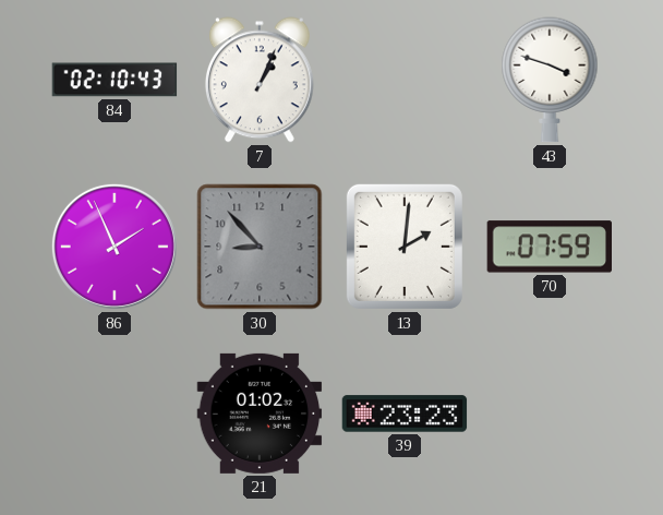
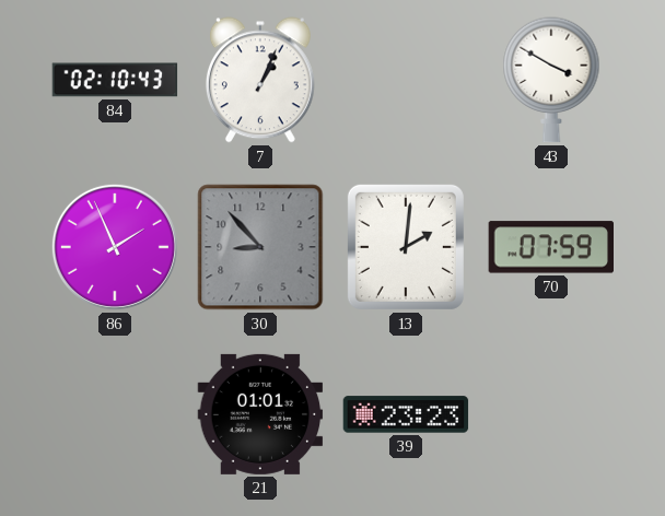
43: 3:48 -> 3:50
21: 01:02 -> 01:01
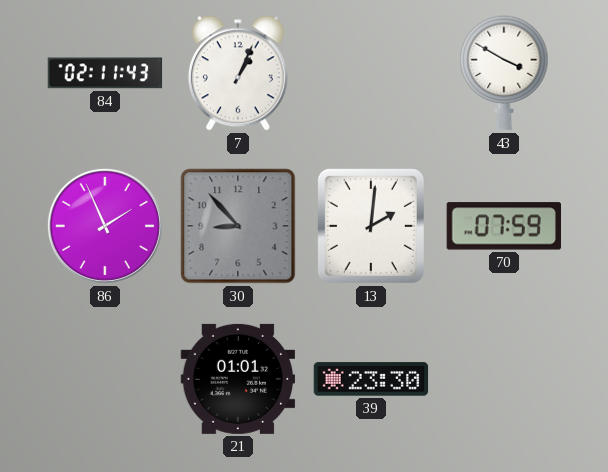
84: 02:10 -> 02:11
39: 23:23 -> 23:30
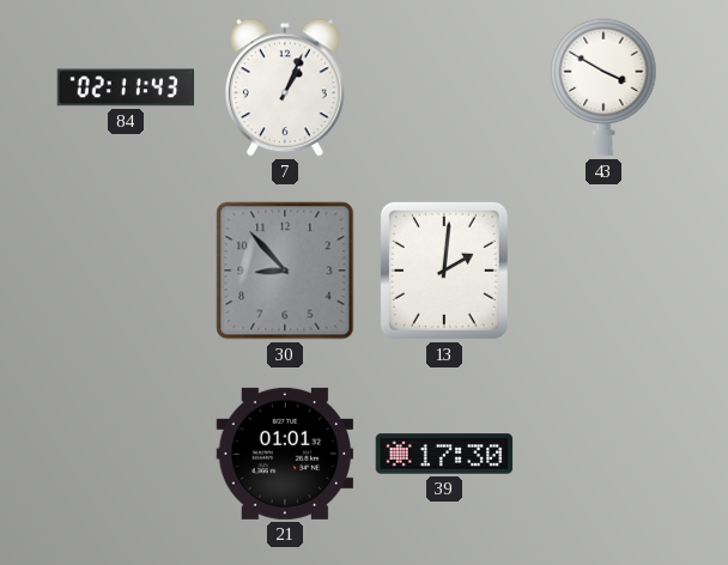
86: 1:56 -> none
70: 07:59 -> none
39: 23:30 -> 17:30
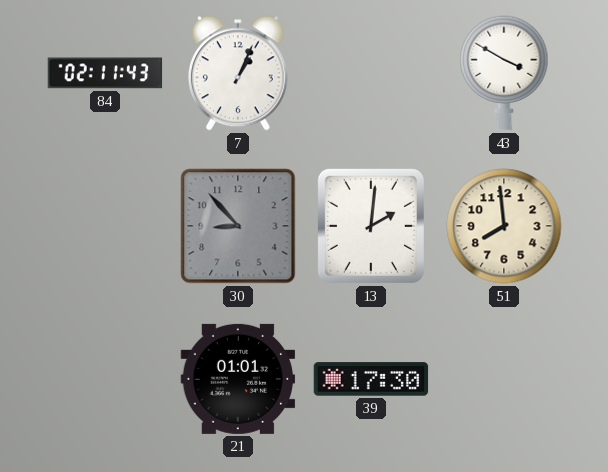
51: none -> 7:59
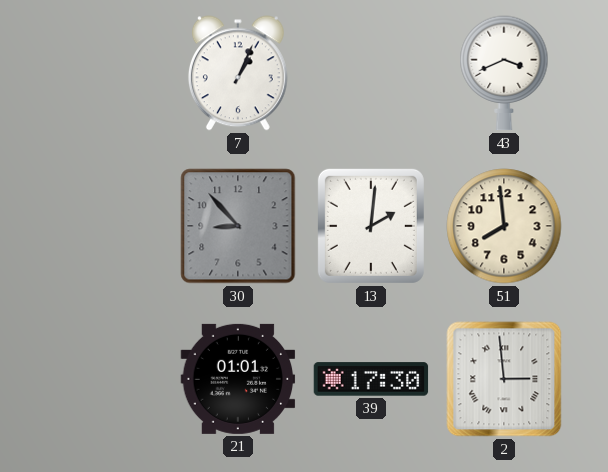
84: 02:11 -> none
43: 3:50 -> 3:41
2: none -> 2:59
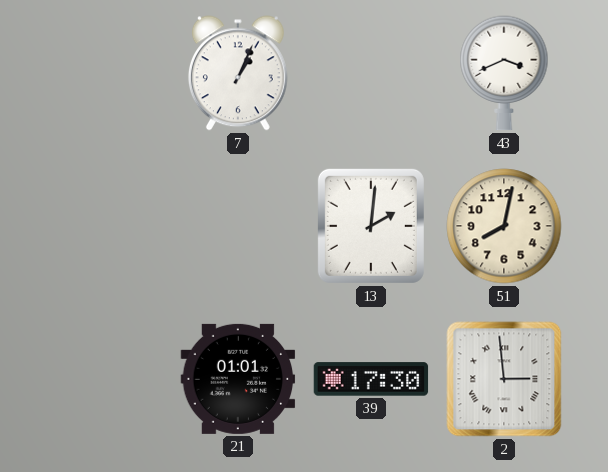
30: 8:53 -> none
51: 7:59 -> 8:02
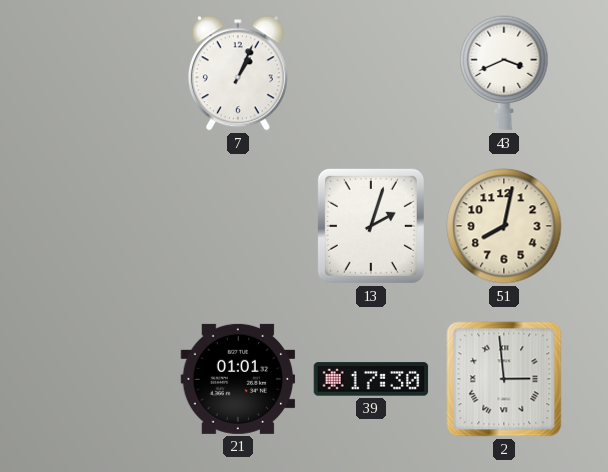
13: 2:01 -> 2:03
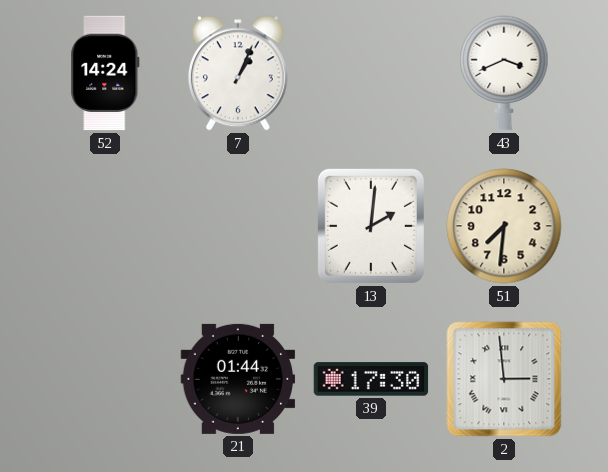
52: none -> 14:24
13: 2:03 -> 2:01
51: 8:02 -> 7:31
21: 01:01 -> 01:44
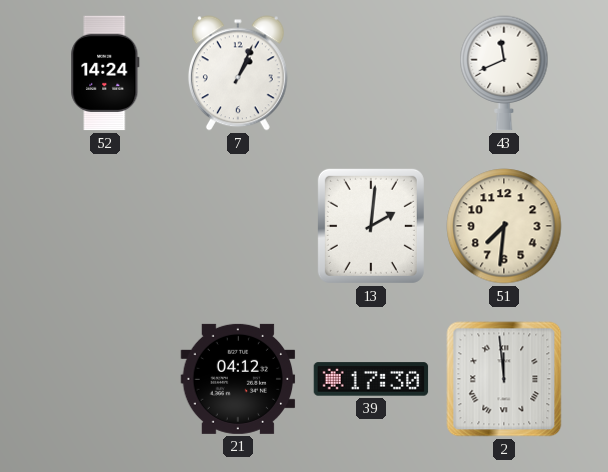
43: 3:41 -> 11:41
21: 01:44 -> 04:12
2: 2:59 -> 11:59
